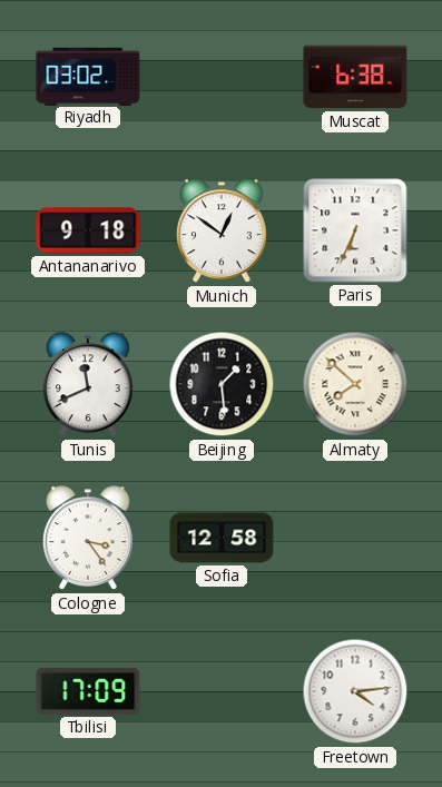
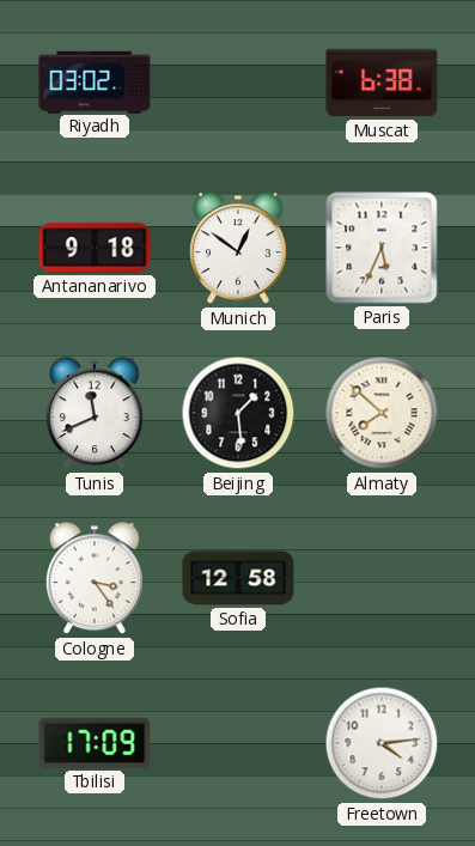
Paris: 6:34 -> 5:34
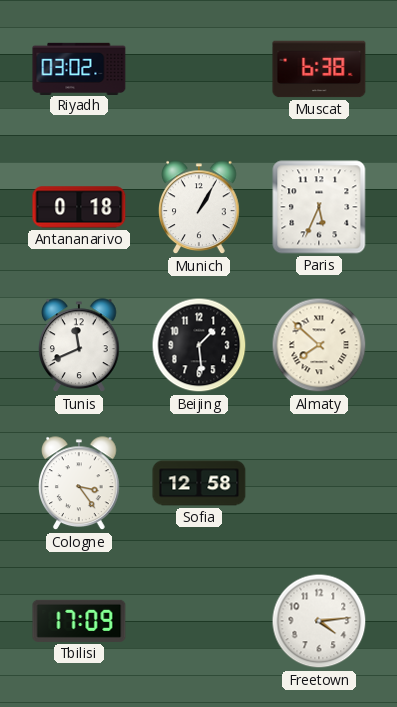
Antananarivo: 9:18 -> 0:18
Munich: 12:51 -> 1:05
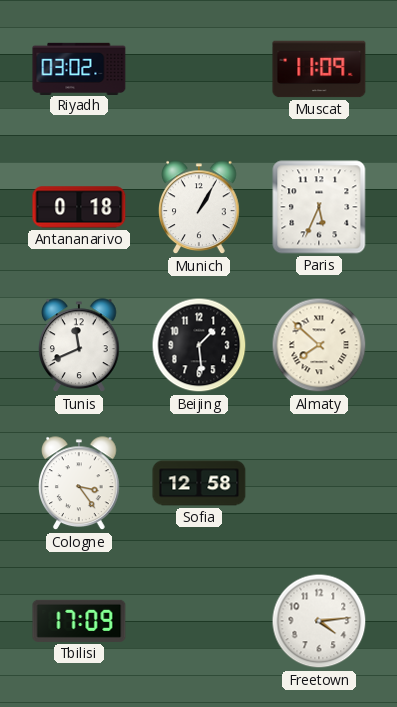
Muscat: 6:38 -> 11:09
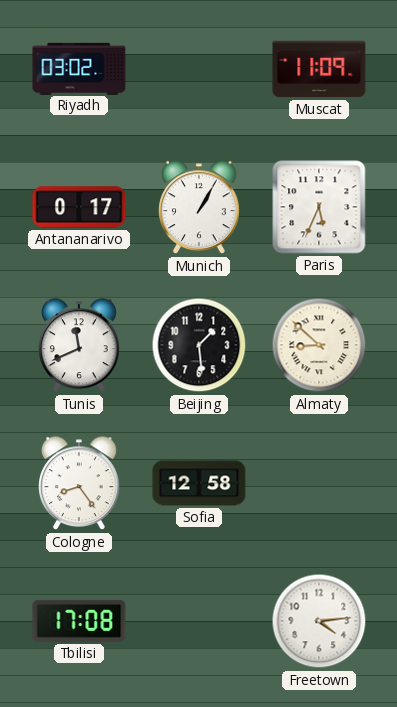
Antananarivo: 0:18 -> 0:17
Almaty: 7:52 -> 8:52
Cologne: 3:24 -> 8:24
Tbilisi: 17:09 -> 17:08
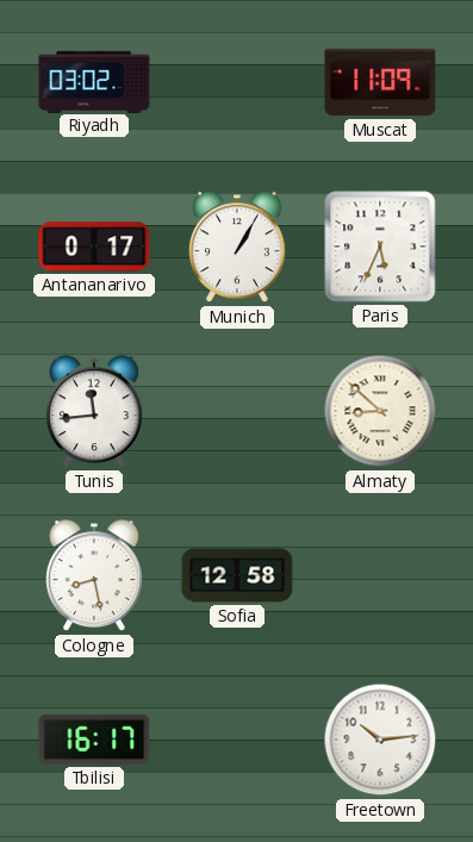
Tunis: 11:41 -> 11:44
Beijing: 1:29 -> none
Cologne: 8:24 -> 8:28
Tbilisi: 17:08 -> 16:17
Freetown: 4:14 -> 10:14
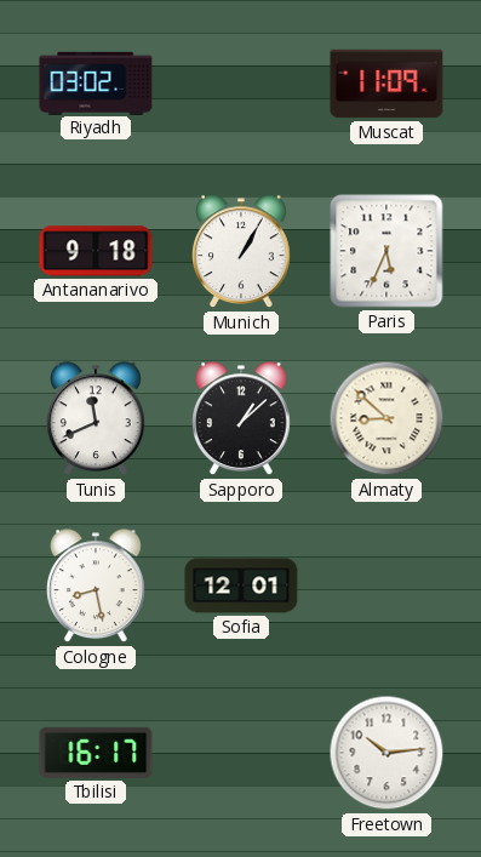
Antananarivo: 0:17 -> 9:18
Tunis: 11:44 -> 11:41
Sapporo: none -> 1:08
Sofia: 12:58 -> 12:01
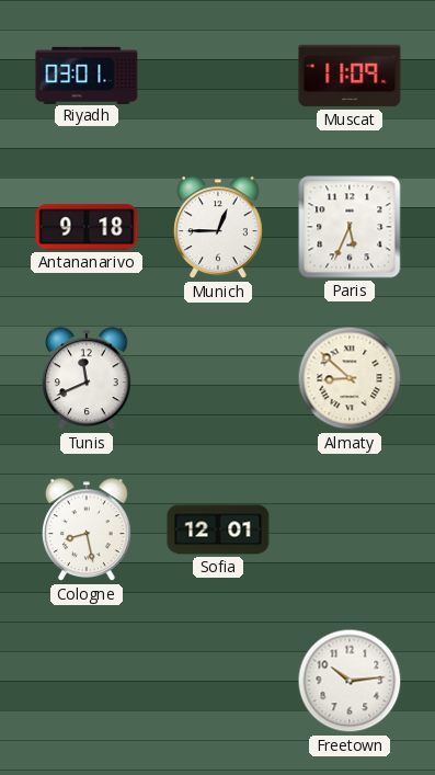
Riyadh: 03:02 -> 03:01
Munich: 1:05 -> 12:45
Sapporo: 1:08 -> none
Tbilisi: 16:17 -> none
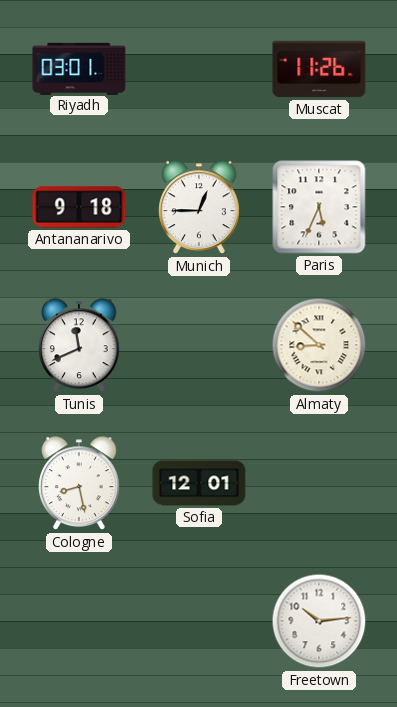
Muscat: 11:09 -> 11:26
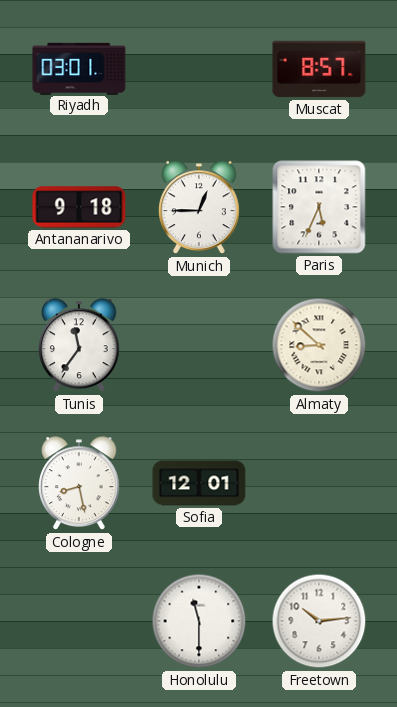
Muscat: 11:26 -> 8:57
Tunis: 11:41 -> 11:36
Honolulu: none -> 11:30
